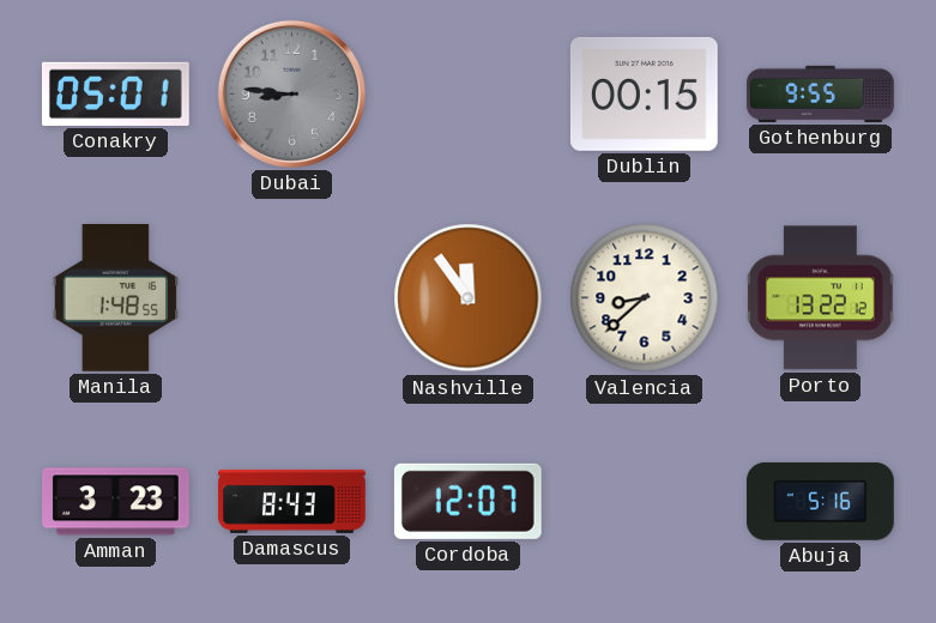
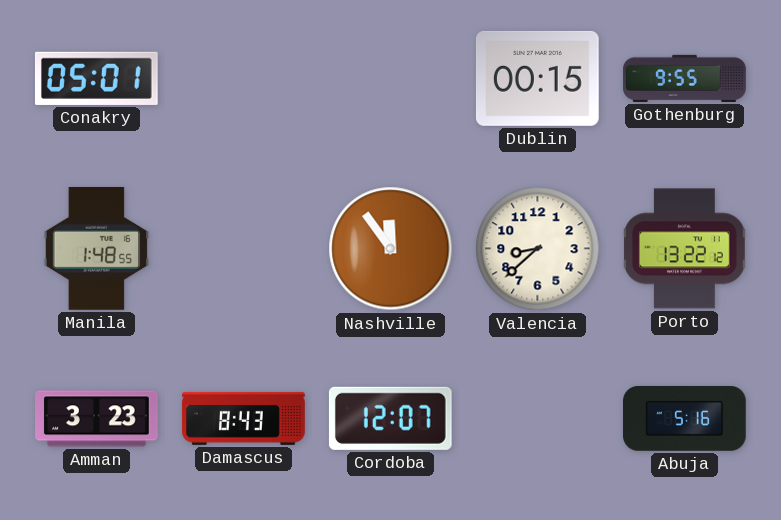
Dubai: 8:46 -> none
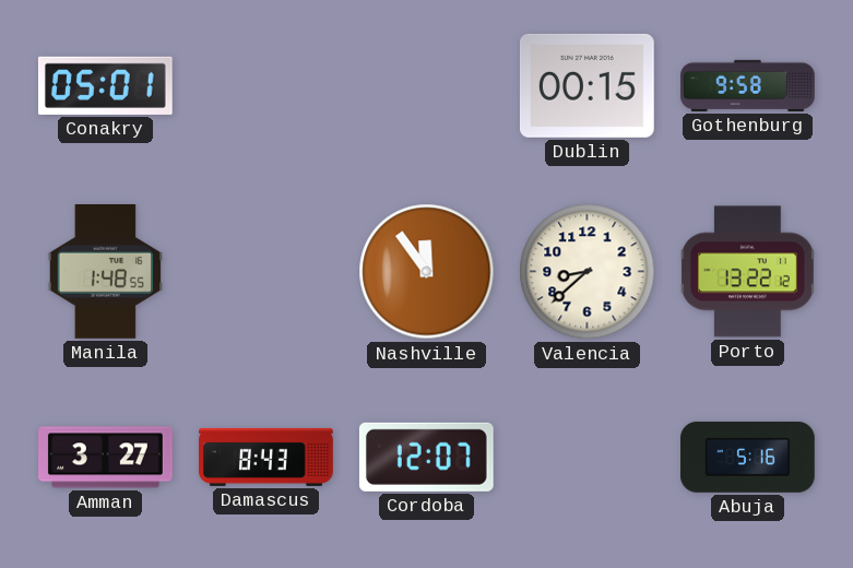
Gothenburg: 9:55 -> 9:58
Amman: 3:23 -> 3:27
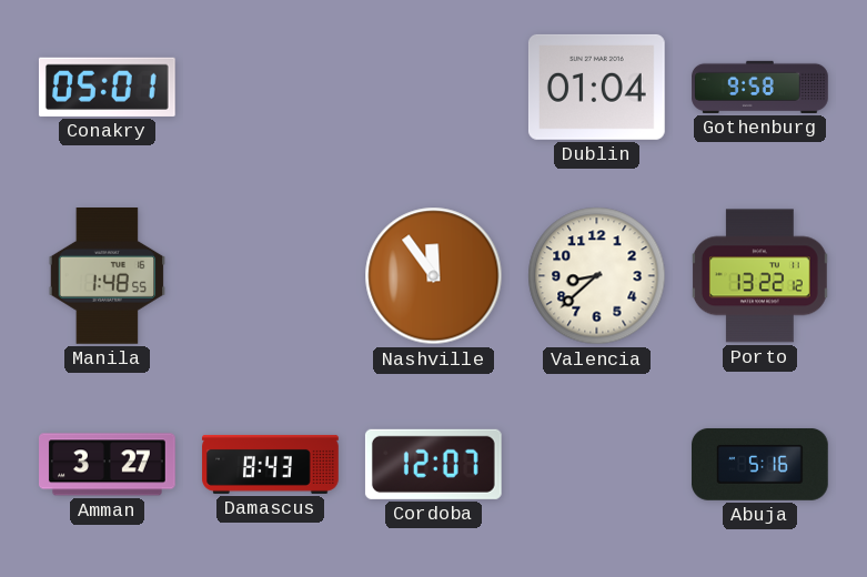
Dublin: 00:15 -> 01:04
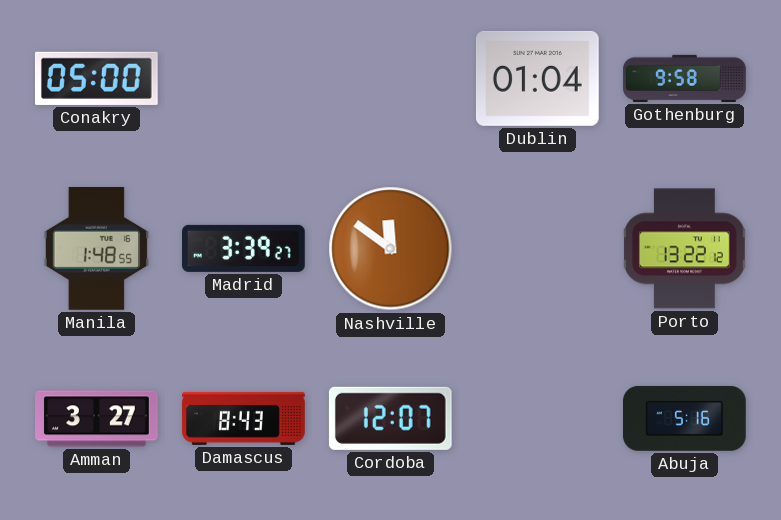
Conakry: 05:01 -> 05:00
Madrid: none -> 3:39
Nashville: 11:54 -> 11:51
Valencia: 8:38 -> none
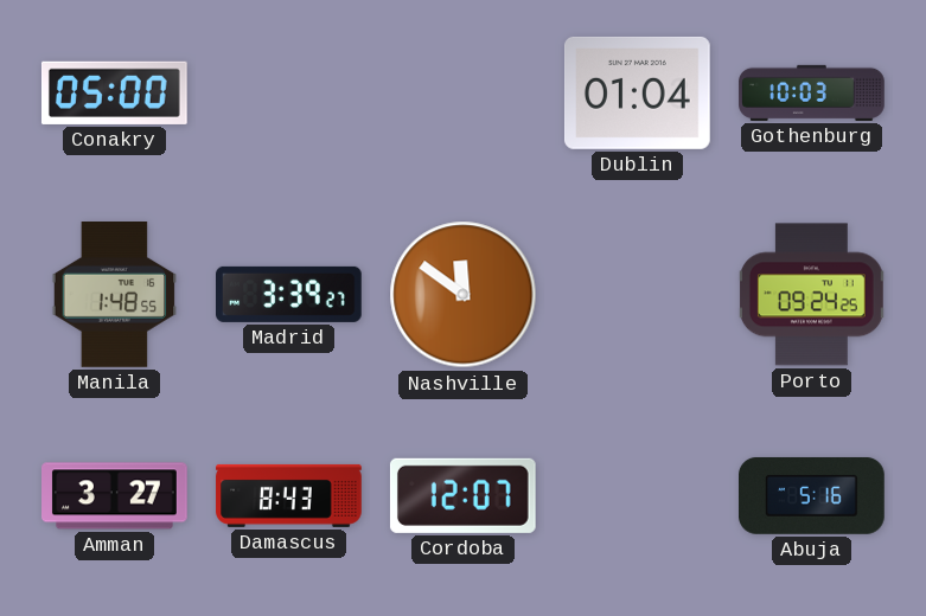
Gothenburg: 9:58 -> 10:03
Porto: 13:22 -> 09:24
